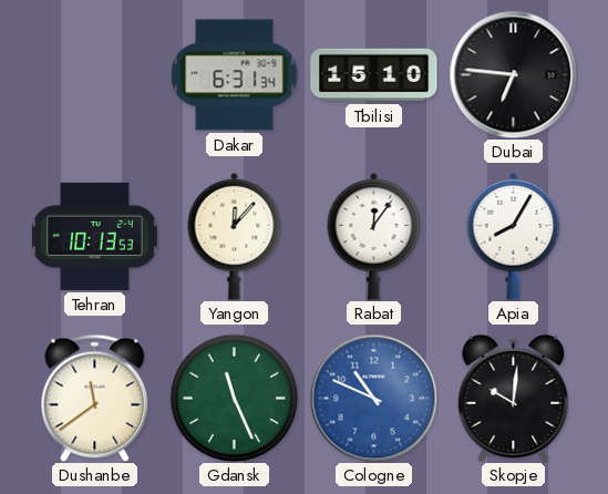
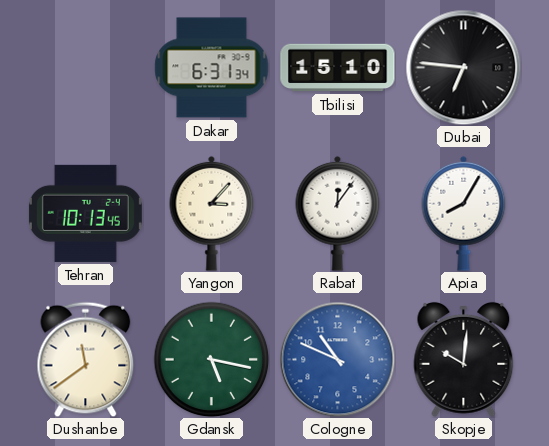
Tehran: 10:13:53 -> 10:13:45
Yangon: 12:07 -> 3:07
Gdansk: 11:26 -> 5:17
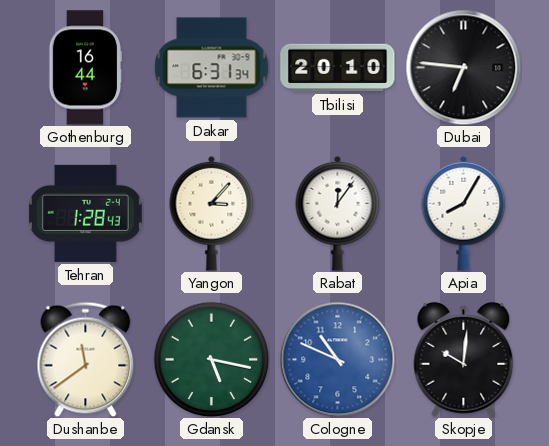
Gothenburg: none -> 16:44
Tbilisi: 15:10 -> 20:10
Tehran: 10:13 -> 1:28
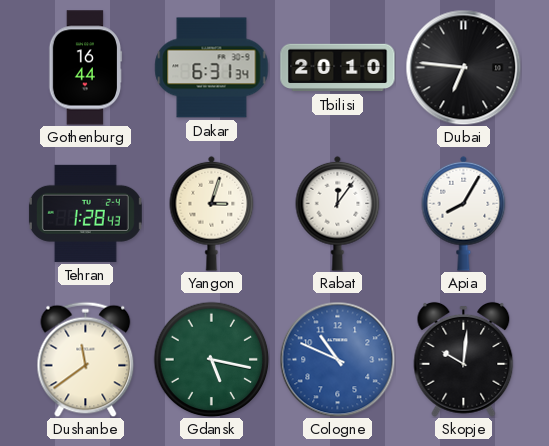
Yangon: 3:07 -> 3:03
